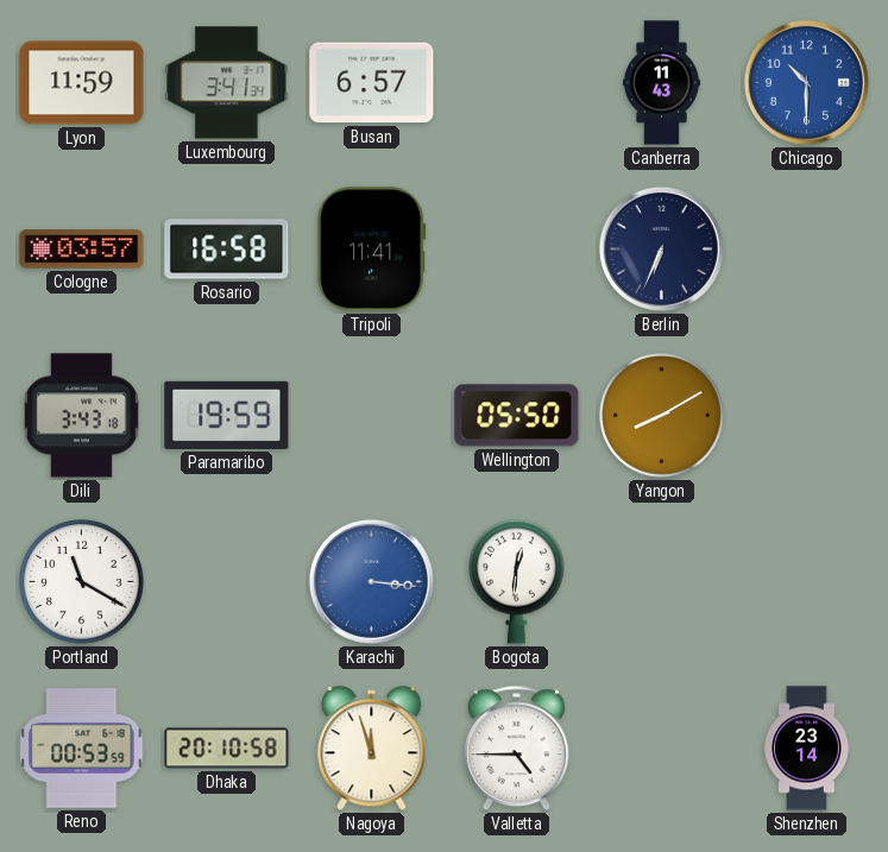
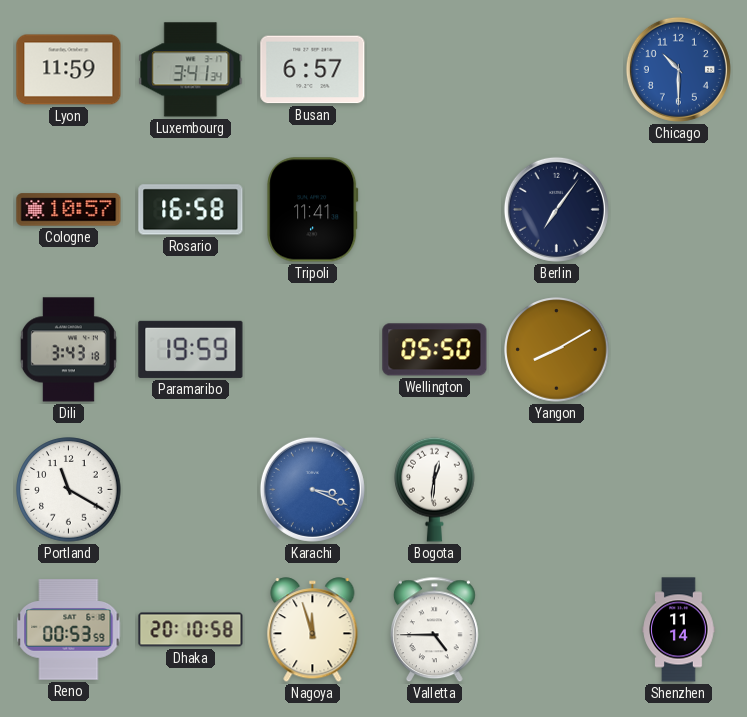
Canberra: 11:43 -> none
Cologne: 03:57 -> 10:57
Berlin: 6:34 -> 7:06
Karachi: 3:16 -> 3:19
Shenzhen: 23:14 -> 11:14
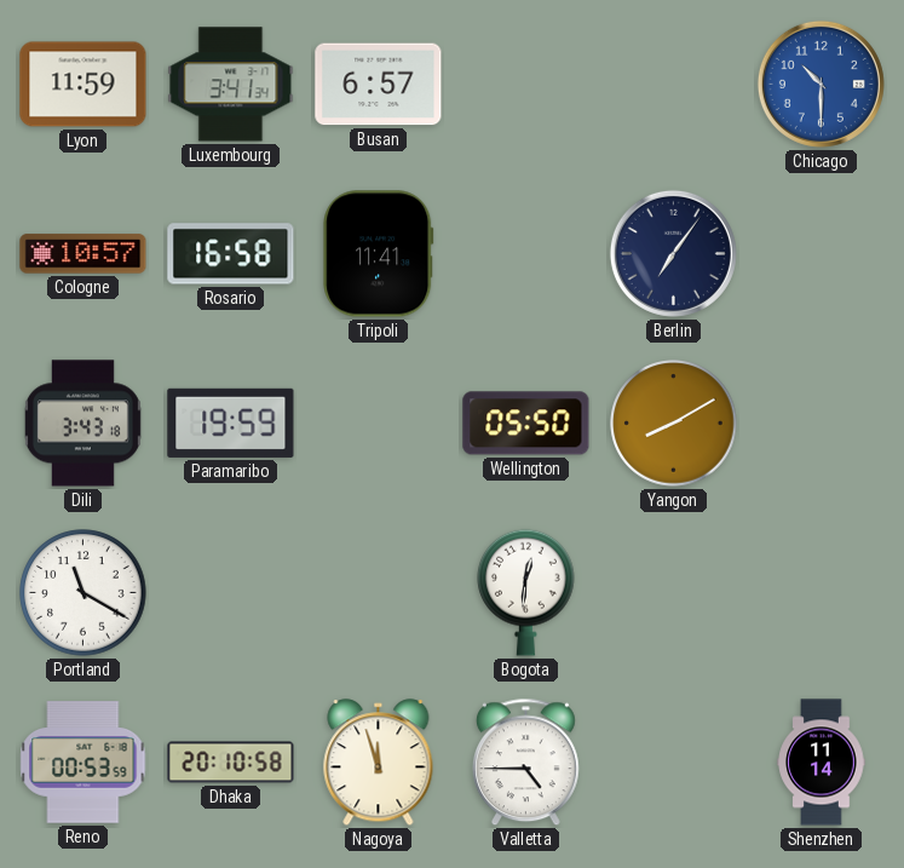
Karachi: 3:19 -> none
